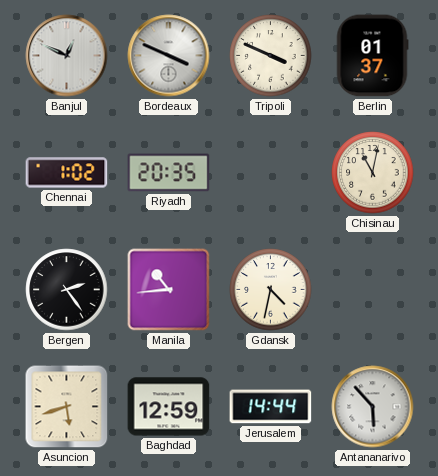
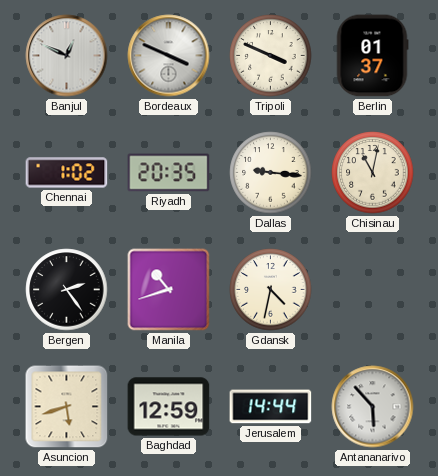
Dallas: none -> 9:16
Manila: 10:44 -> 10:42
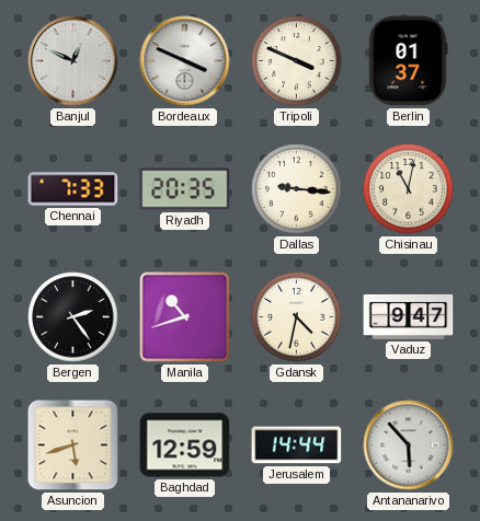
Chennai: 1:02 -> 7:33
Vaduz: none -> 9:47
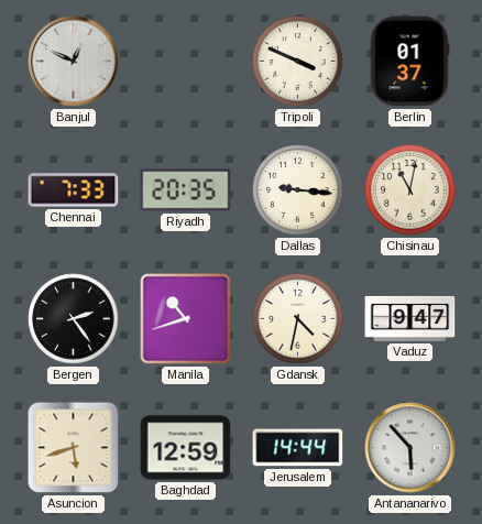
Bordeaux: 3:49 -> none
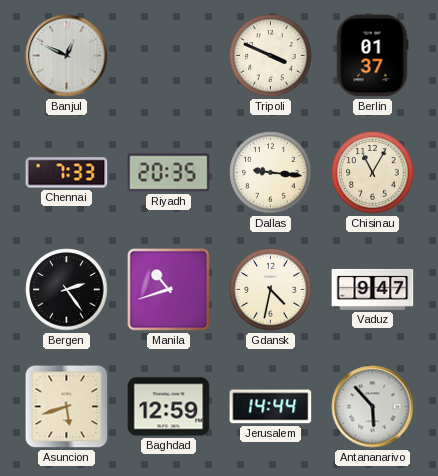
Chisinau: 11:02 -> 11:05
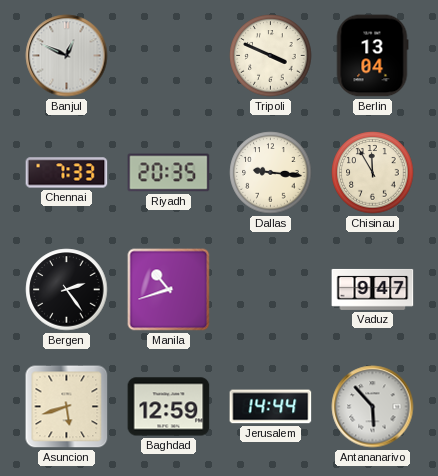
Berlin: 01:37 -> 13:04
Chisinau: 11:05 -> 11:55
Gdansk: 4:32 -> none
